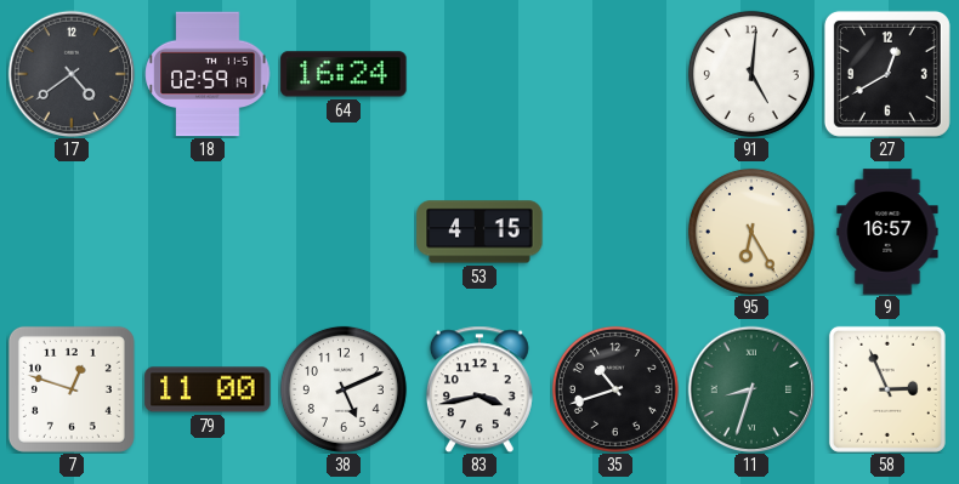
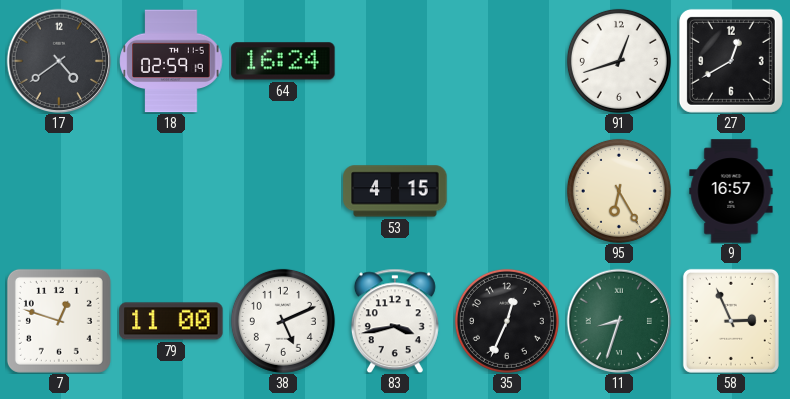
91: 5:01 -> 12:42
35: 10:42 -> 12:34
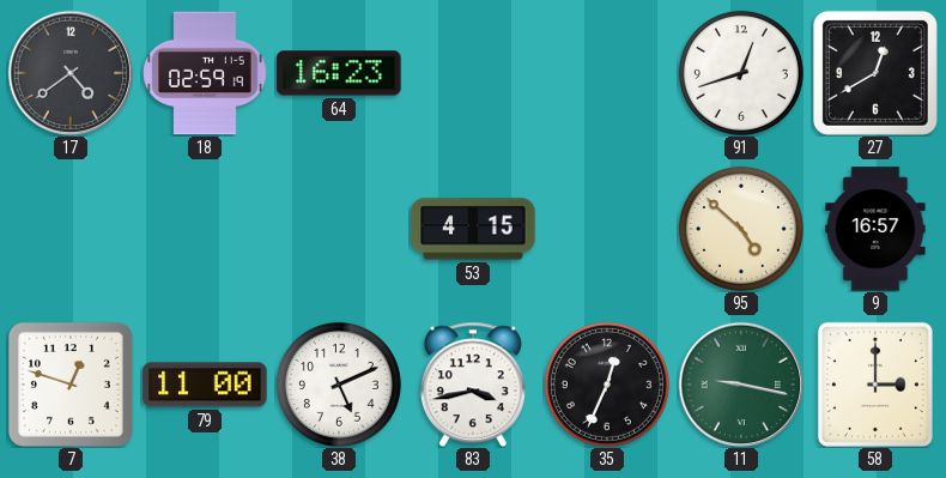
64: 16:24 -> 16:23
95: 6:25 -> 4:52
11: 8:33 -> 9:17
58: 2:56 -> 3:00
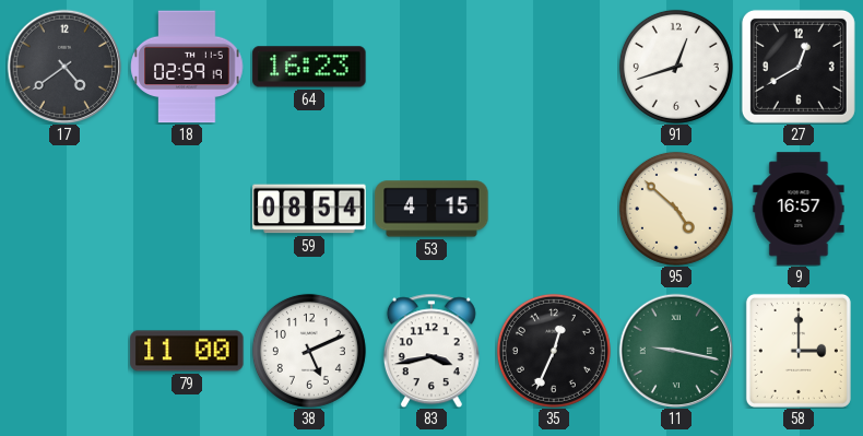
59: none -> 08:54
7: 12:48 -> none
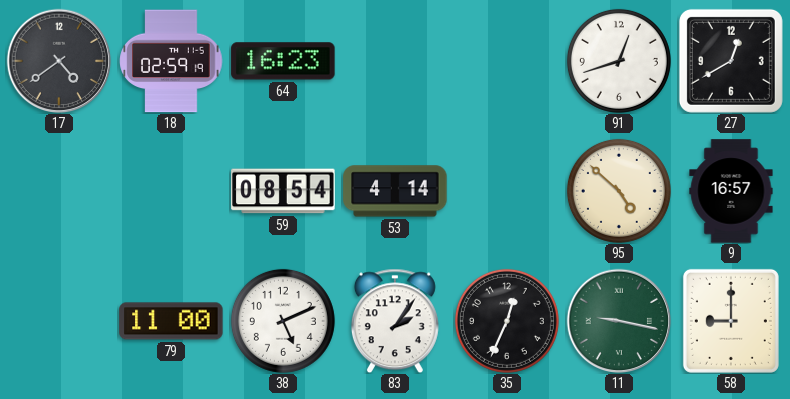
53: 4:15 -> 4:14
83: 3:43 -> 2:06
58: 3:00 -> 9:00
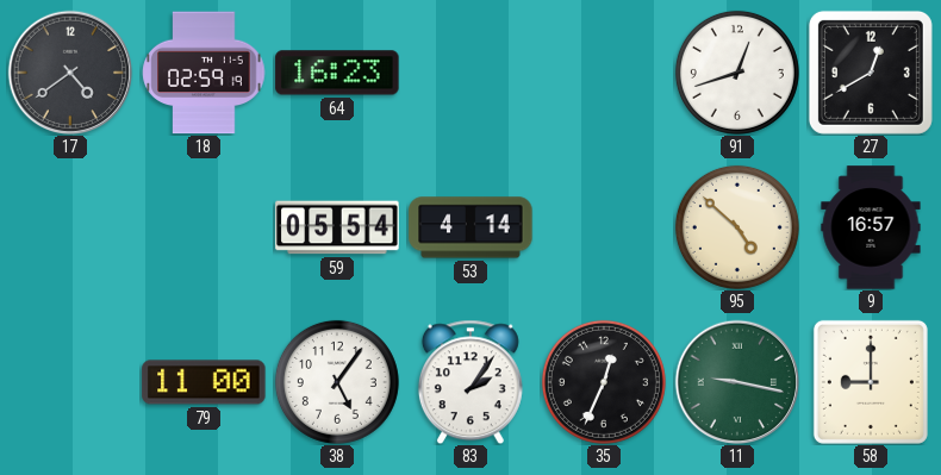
59: 08:54 -> 05:54
38: 5:11 -> 5:06
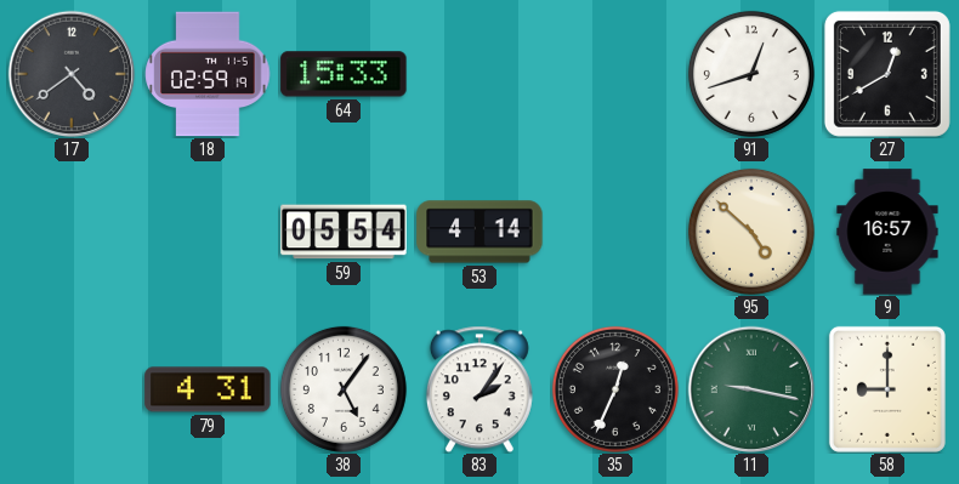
64: 16:23 -> 15:33
79: 11:00 -> 4:31
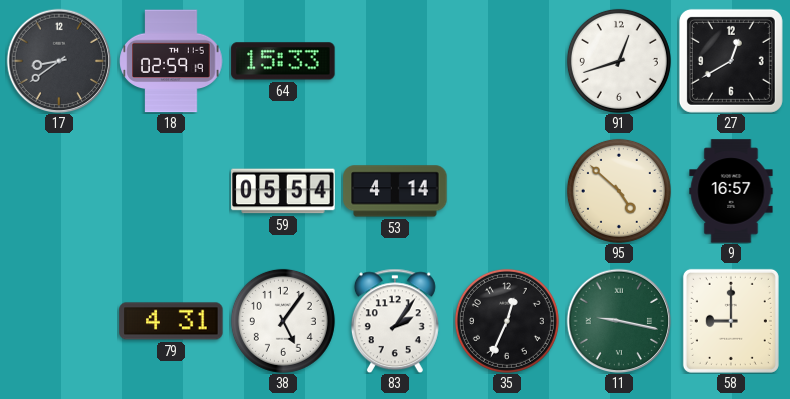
17: 4:39 -> 8:39
